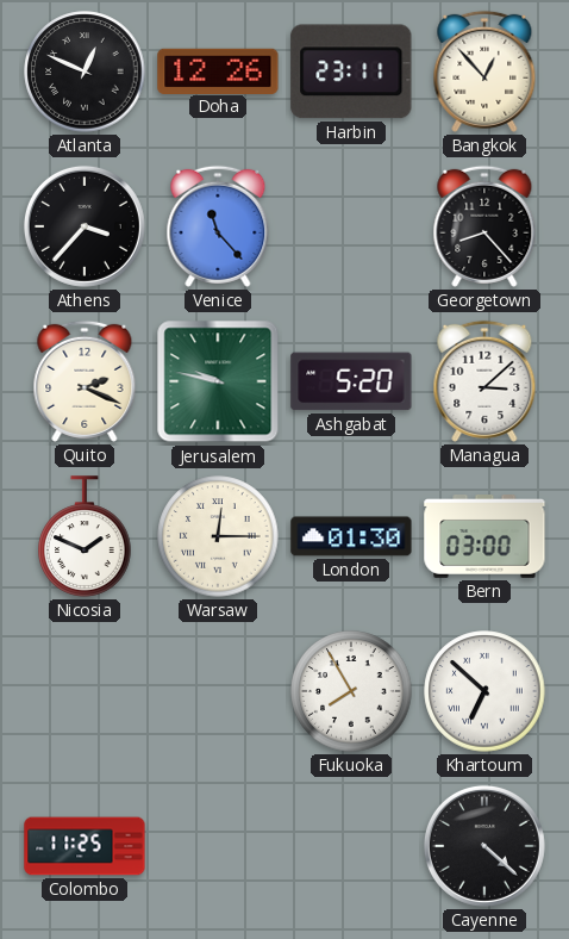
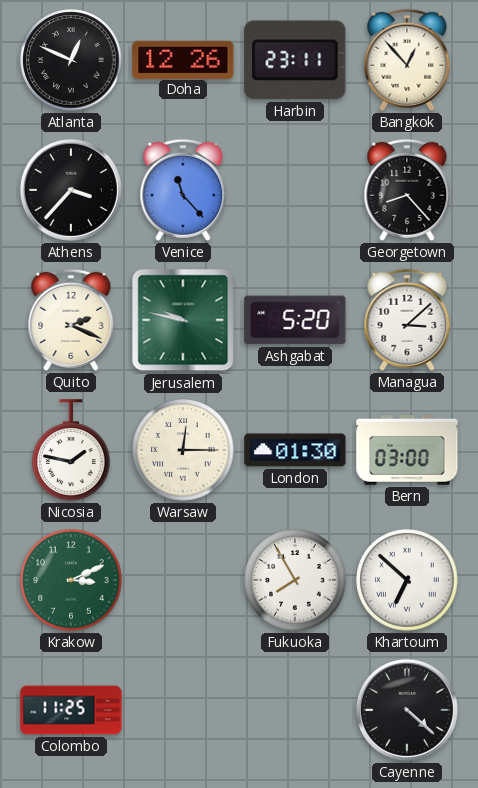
Nicosia: 1:49 -> 1:47
Krakow: none -> 3:11
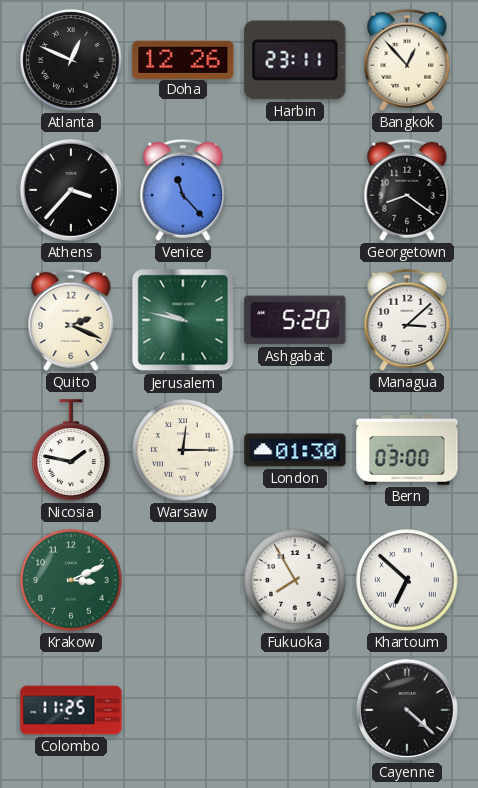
Georgetown: 8:23 -> 8:21
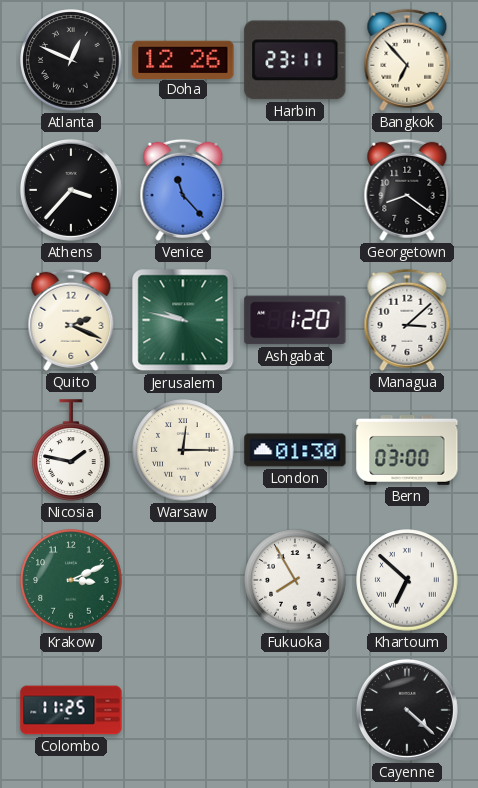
Bangkok: 12:53 -> 6:53
Ashgabat: 5:20 -> 1:20
